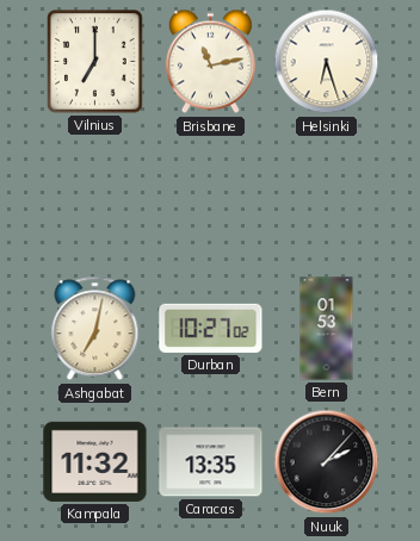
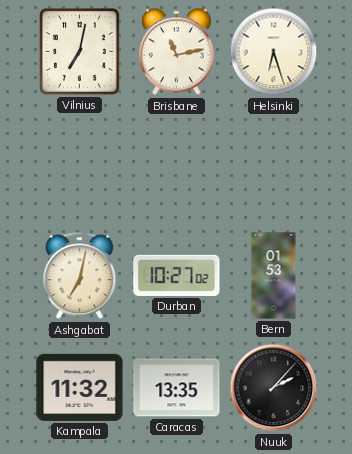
Vilnius: 7:00 -> 7:02
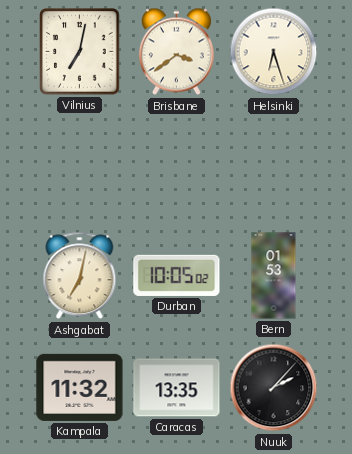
Brisbane: 11:13 -> 3:39
Durban: 10:27 -> 10:05
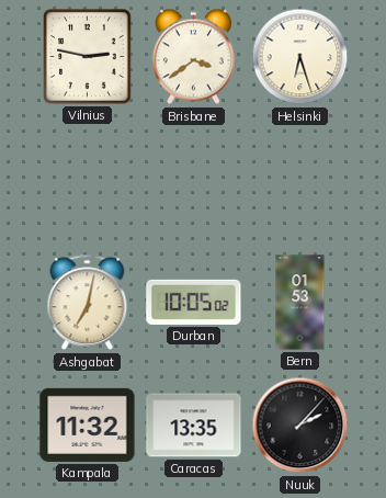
Vilnius: 7:02 -> 2:47
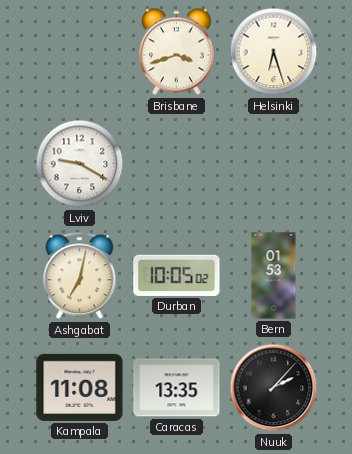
Vilnius: 2:47 -> none
Brisbane: 3:39 -> 3:42
Lviv: none -> 9:20
Kampala: 11:32 -> 11:08
